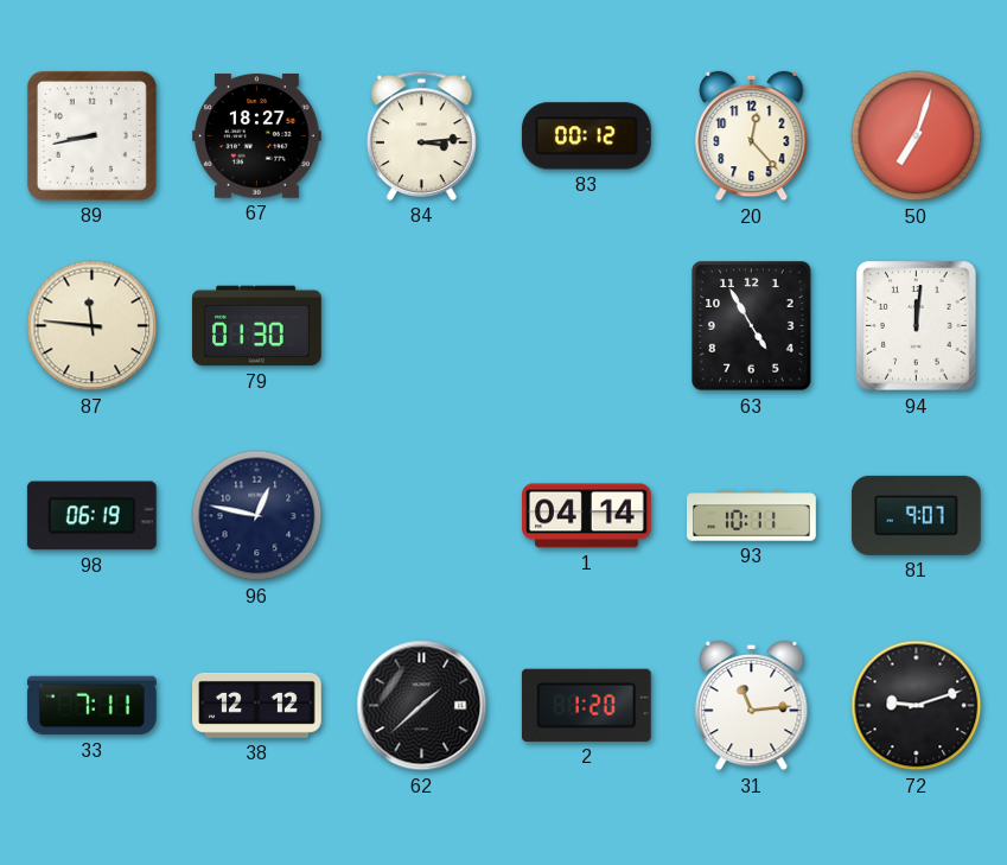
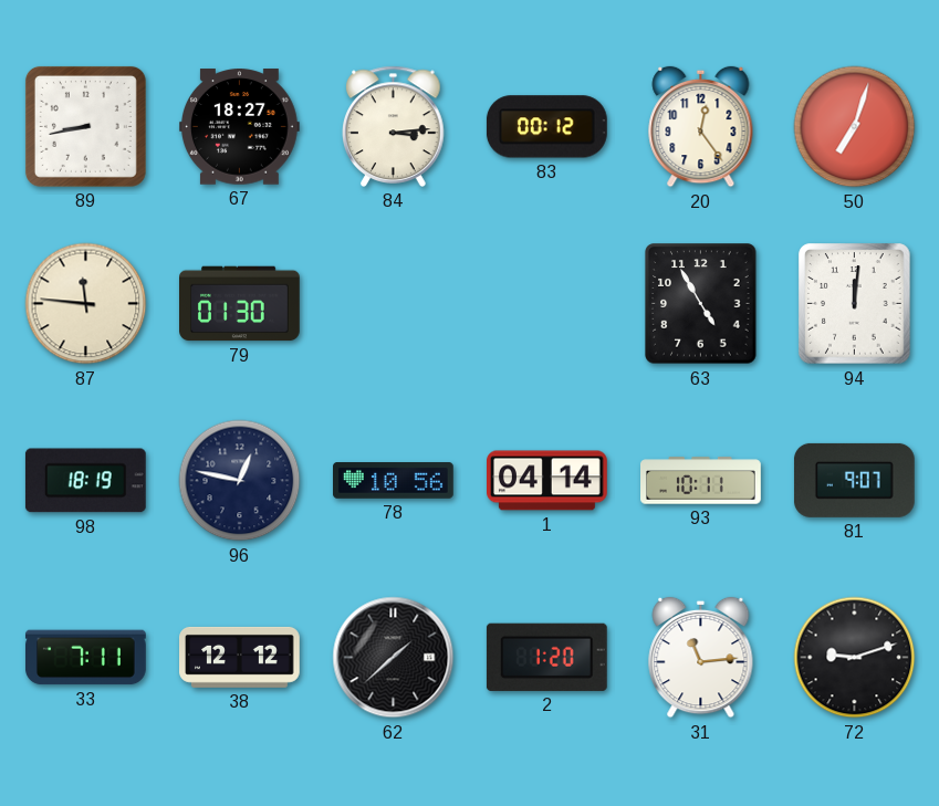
20: 12:23 -> 12:24
98: 06:19 -> 18:19
78: none -> 10:56
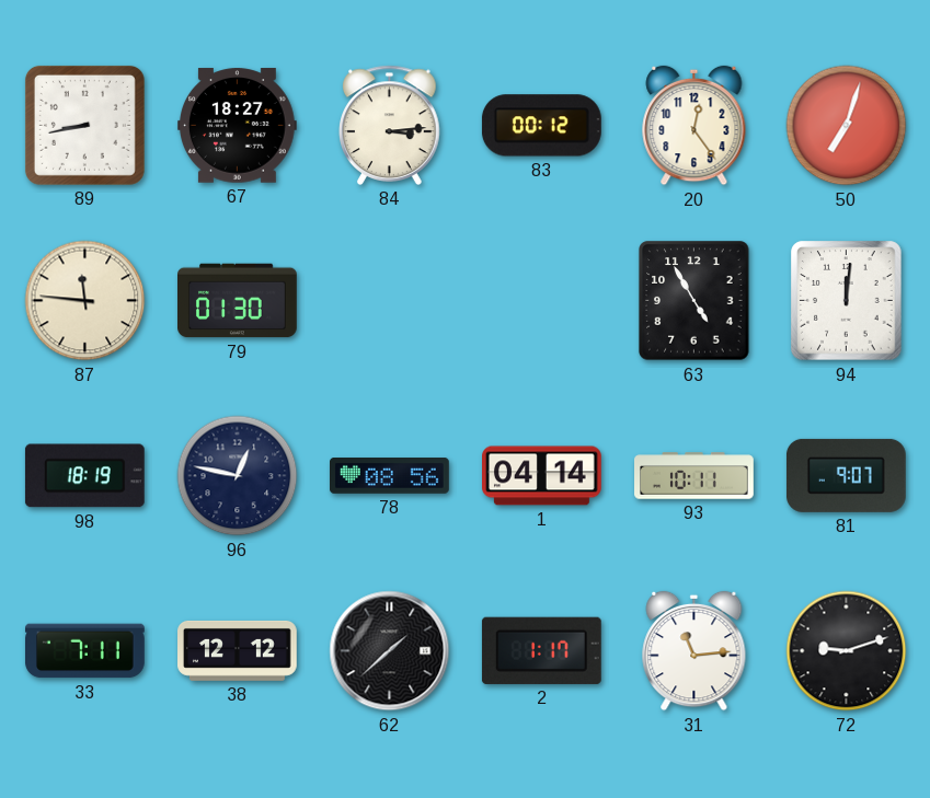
78: 10:56 -> 08:56
2: 1:20 -> 1:17
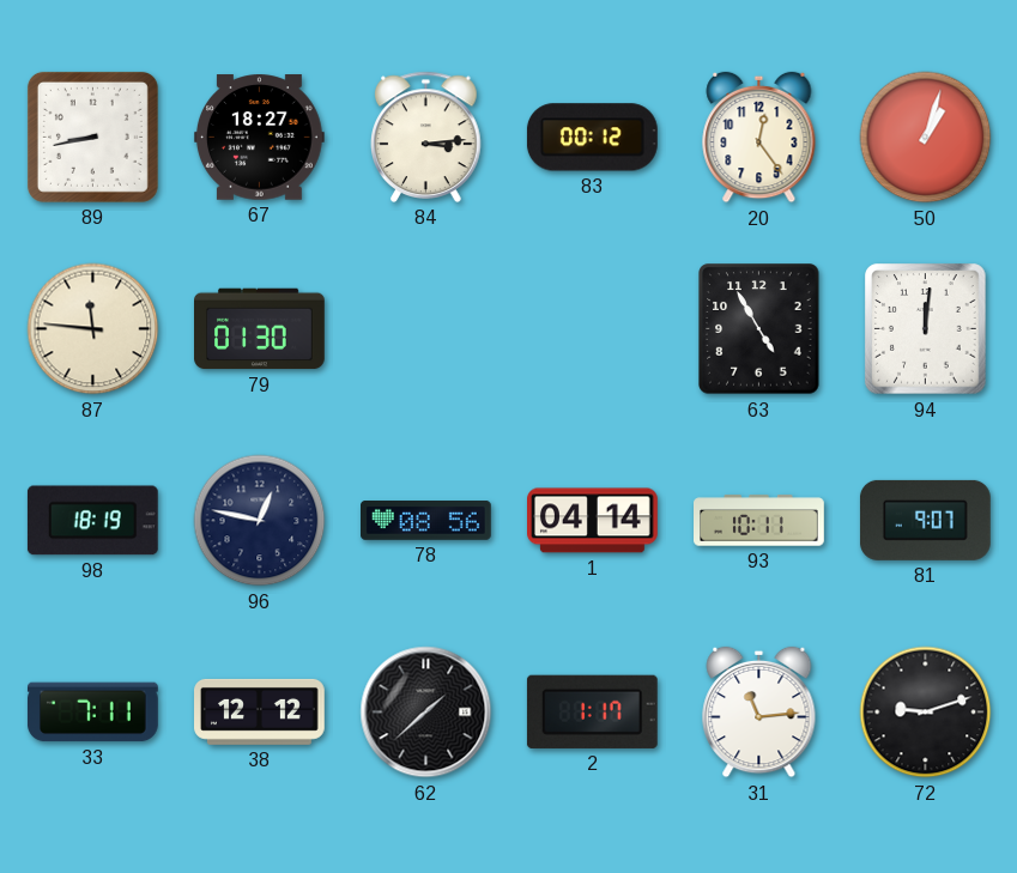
50: 7:03 -> 1:03
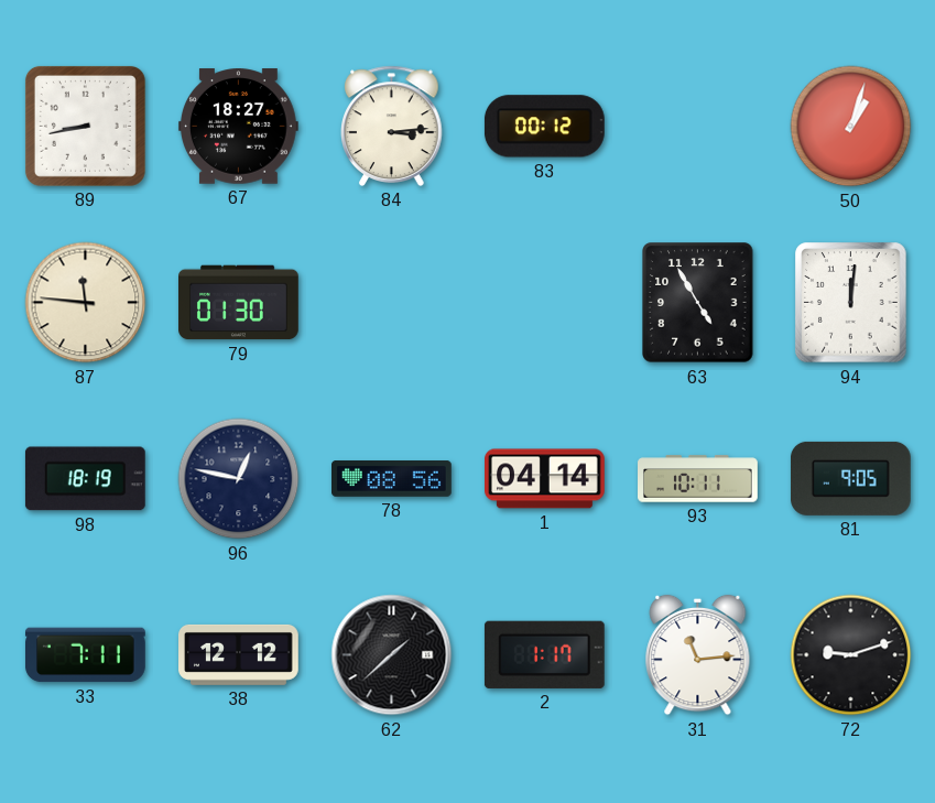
20: 12:24 -> none
81: 9:07 -> 9:05
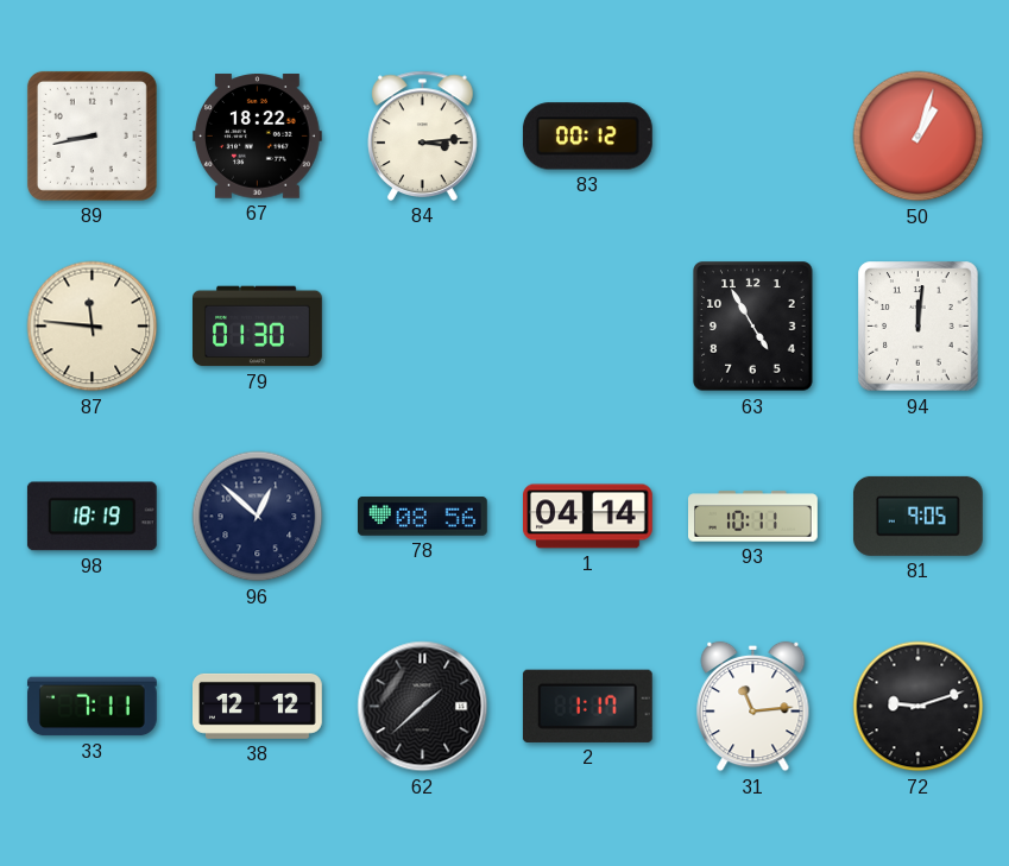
67: 18:27 -> 18:22
96: 12:47 -> 12:52
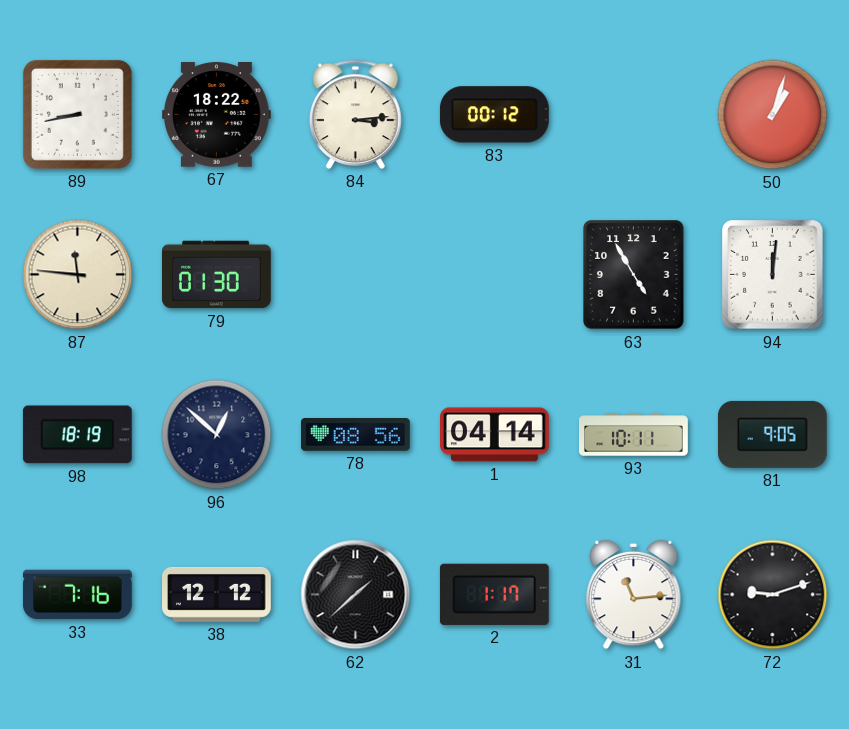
33: 7:11 -> 7:16
